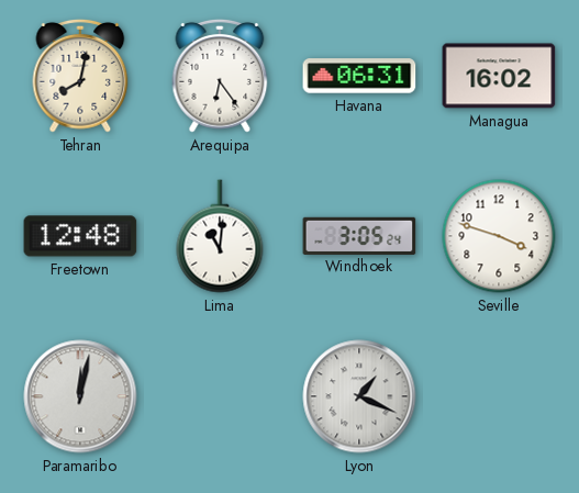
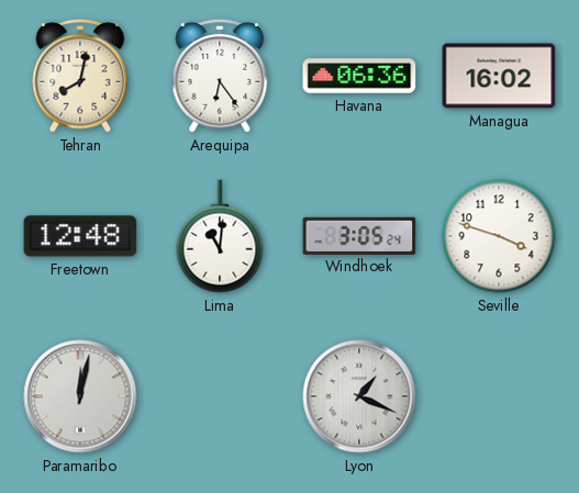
Havana: 06:31 -> 06:36
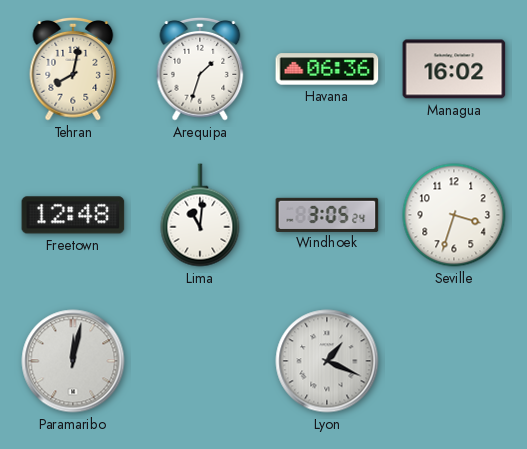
Arequipa: 6:24 -> 1:33
Seville: 3:48 -> 3:33
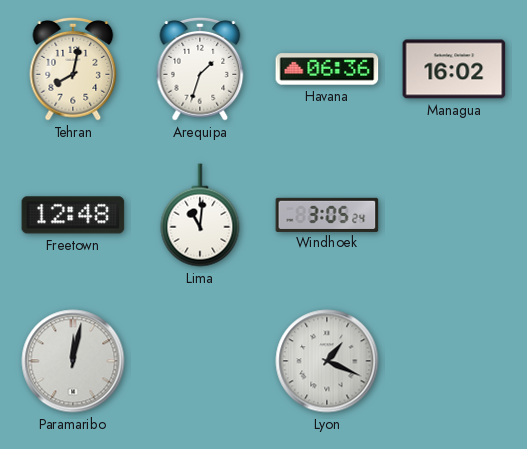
Seville: 3:33 -> none
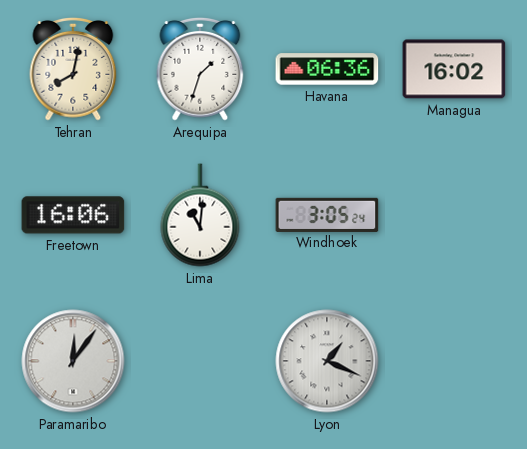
Freetown: 12:48 -> 16:06
Paramaribo: 12:02 -> 12:06
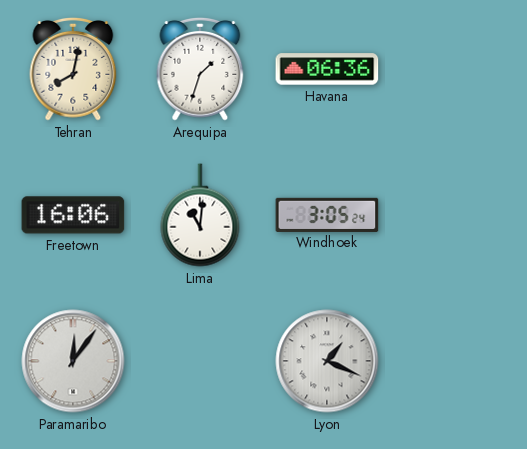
Managua: 16:02 -> none
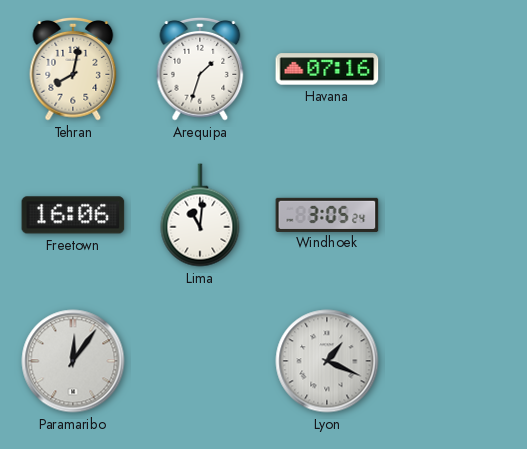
Havana: 06:36 -> 07:16
